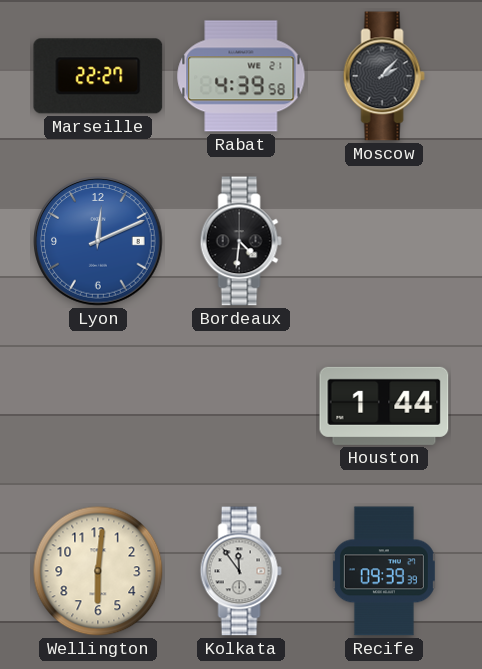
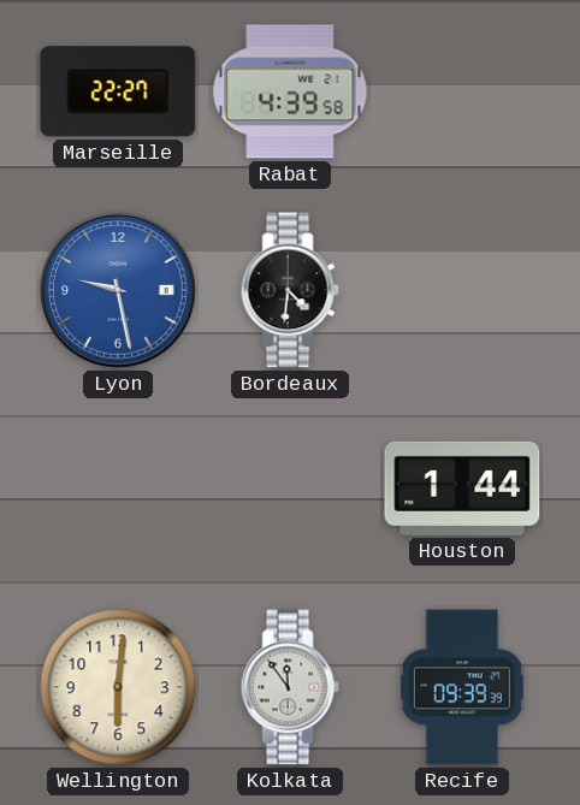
Moscow: 2:07 -> none
Lyon: 12:11 -> 9:28
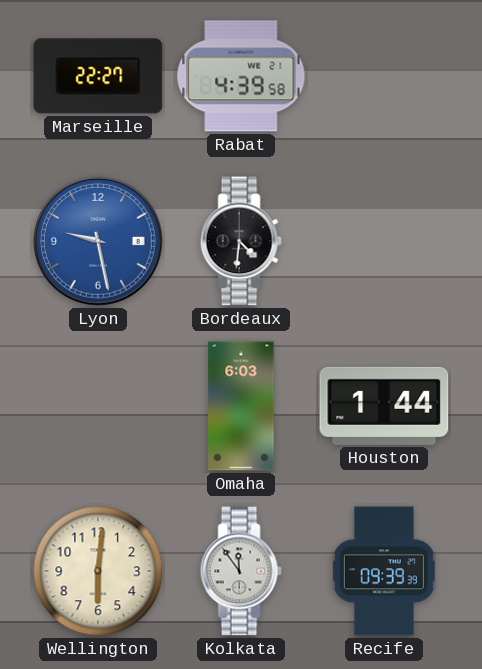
Omaha: none -> 6:03
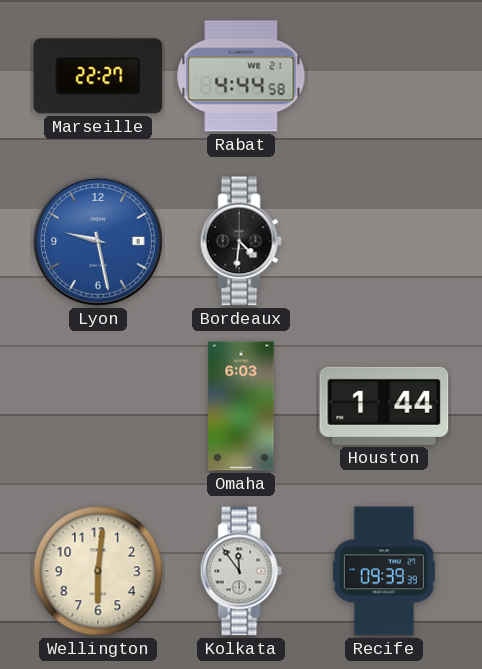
Rabat: 4:39 -> 4:44
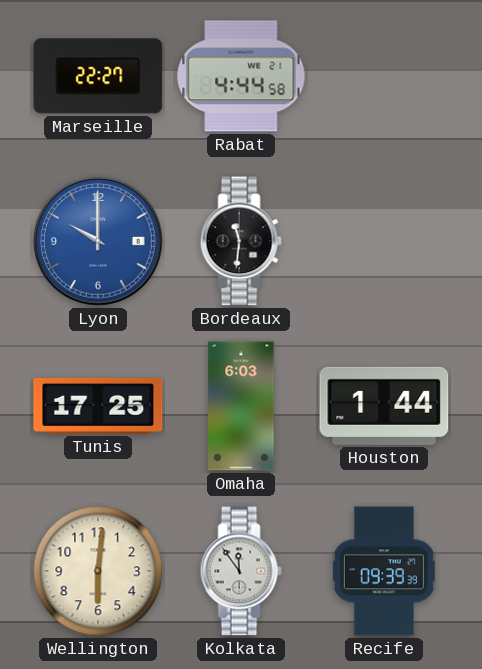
Lyon: 9:28 -> 10:00
Bordeaux: 4:31 -> 11:31
Tunis: none -> 17:25
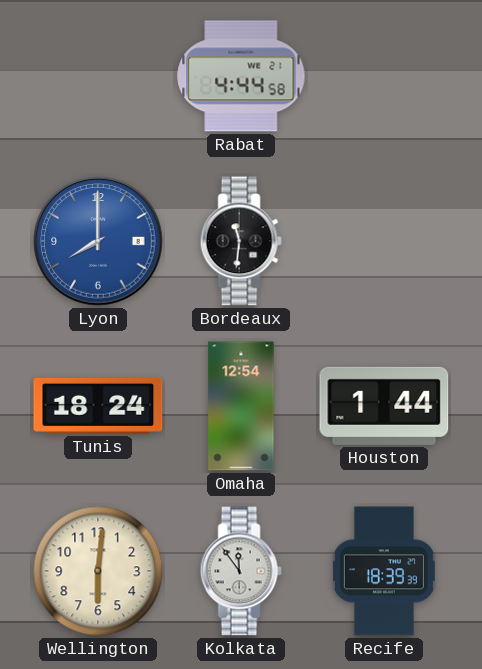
Marseille: 22:27 -> none
Lyon: 10:00 -> 8:00
Tunis: 17:25 -> 18:24
Omaha: 6:03 -> 12:54
Recife: 09:39 -> 18:39
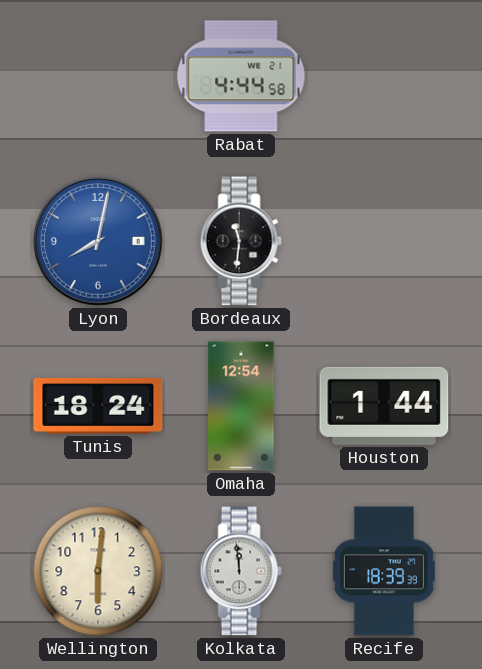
Lyon: 8:00 -> 8:02
Kolkata: 11:54 -> 11:59
